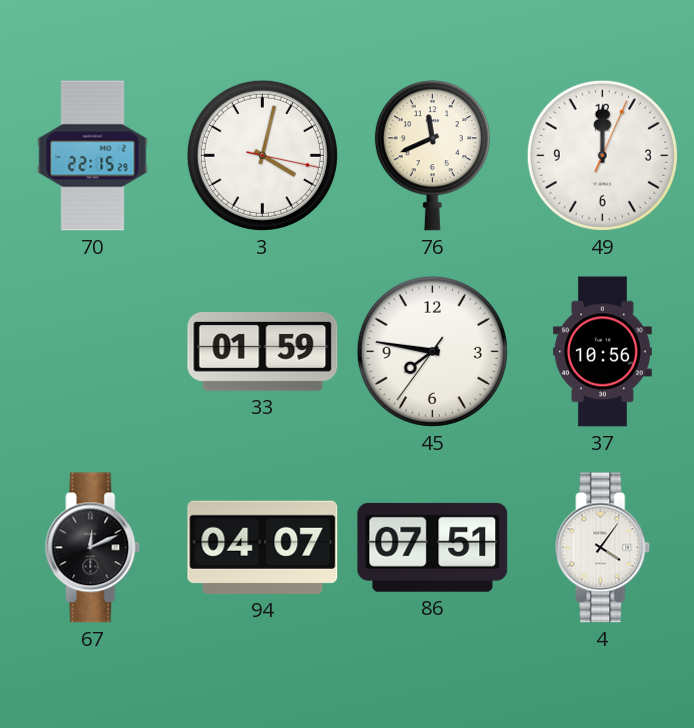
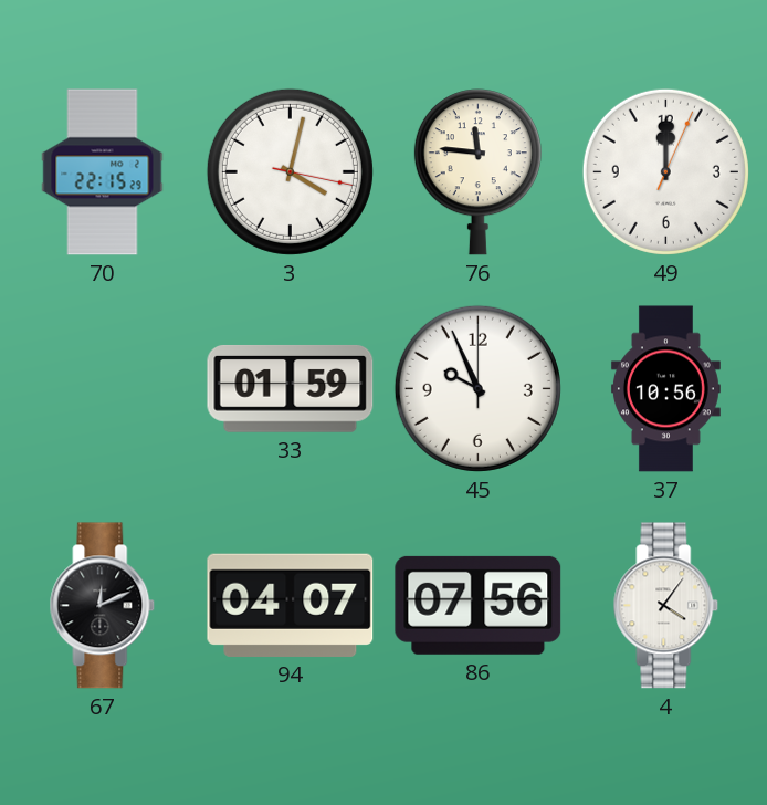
76: 11:41 -> 11:46
45: 7:46 -> 9:56
86: 07:51 -> 07:56
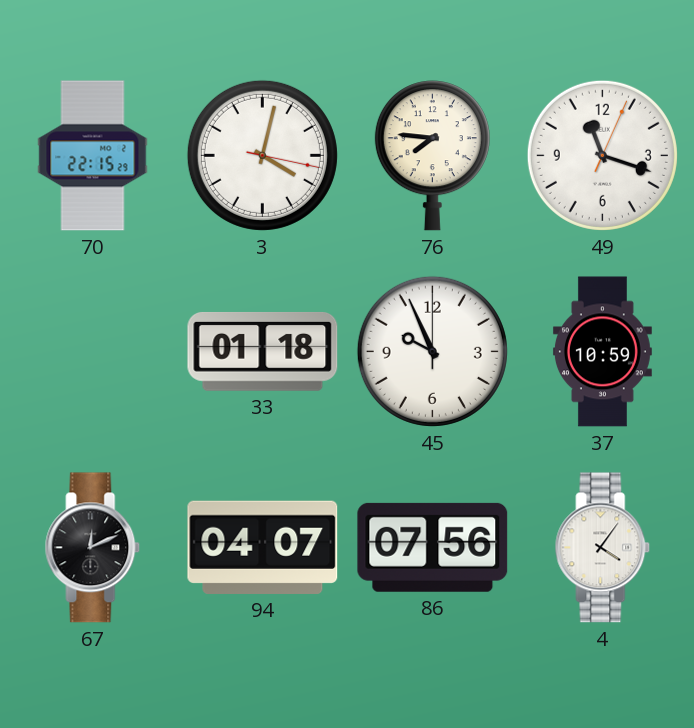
76: 11:46 -> 7:46
49: 12:00 -> 11:18
33: 01:59 -> 01:18
37: 10:56 -> 10:59
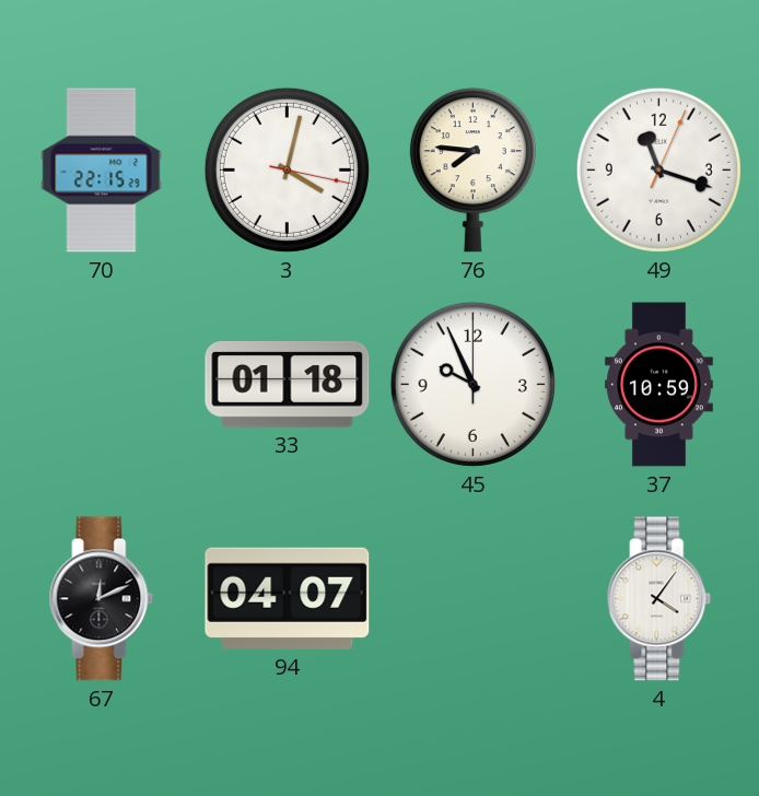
86: 07:56 -> none
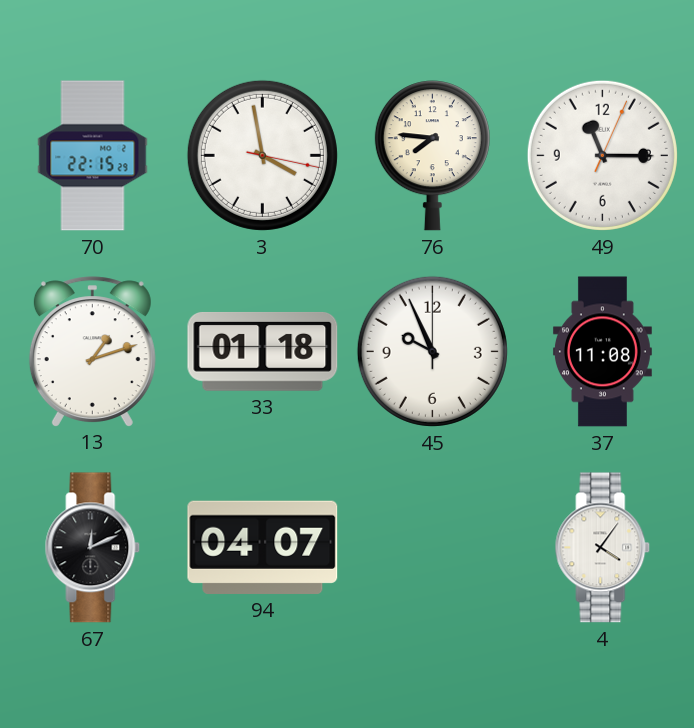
3: 4:02 -> 3:58
49: 11:18 -> 11:15
13: none -> 1:12
37: 10:59 -> 11:08
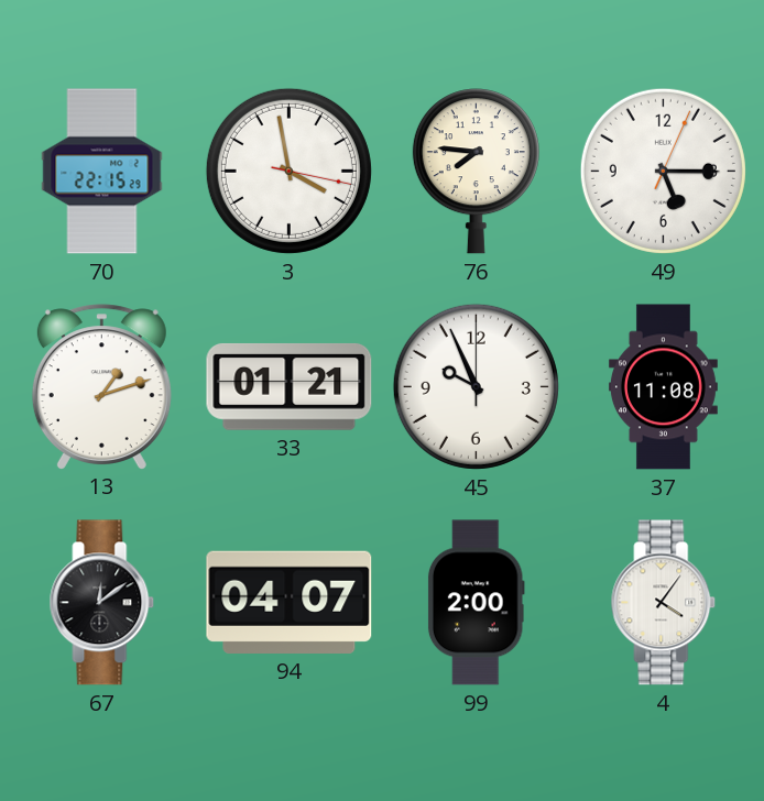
49: 11:15 -> 5:15
33: 01:18 -> 01:21
67: 12:11 -> 12:09
99: none -> 2:00
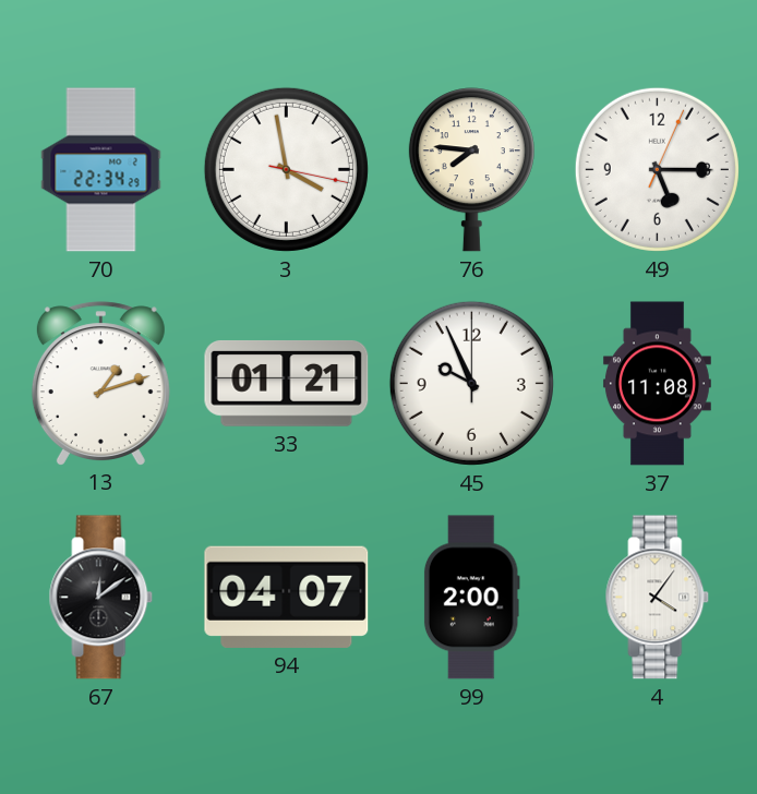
70: 22:15 -> 22:34
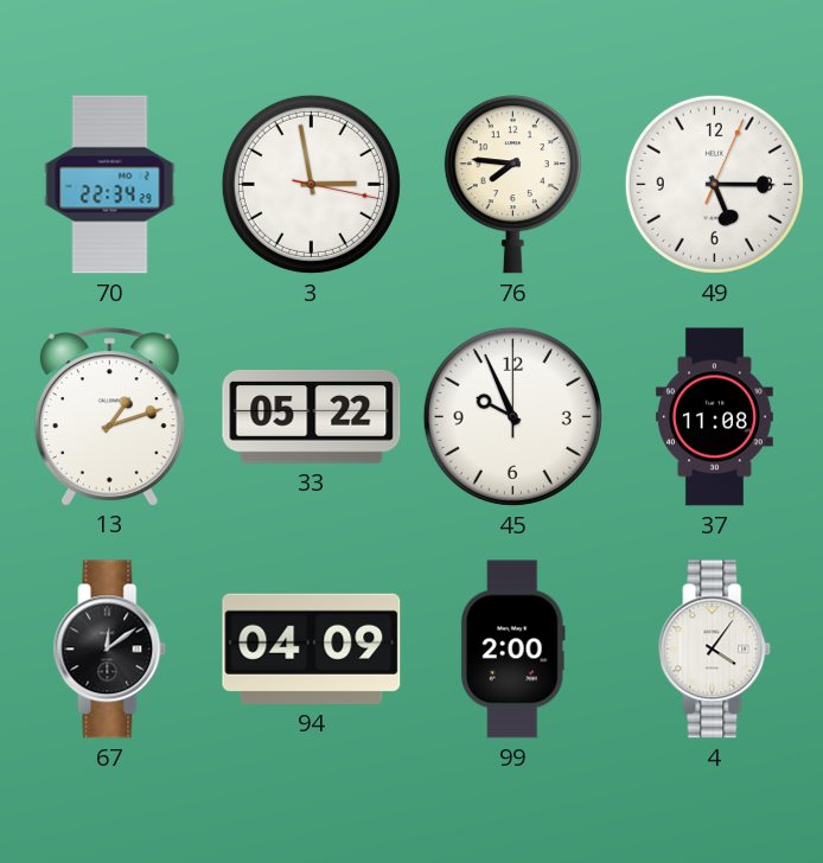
3: 3:58 -> 2:58
33: 01:21 -> 05:22
94: 04:07 -> 04:09
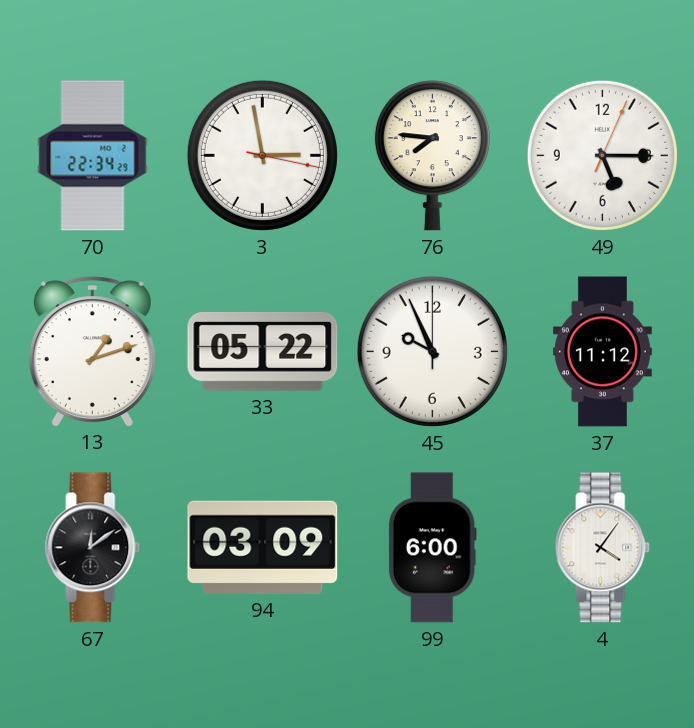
37: 11:08 -> 11:12
94: 04:09 -> 03:09
99: 2:00 -> 6:00
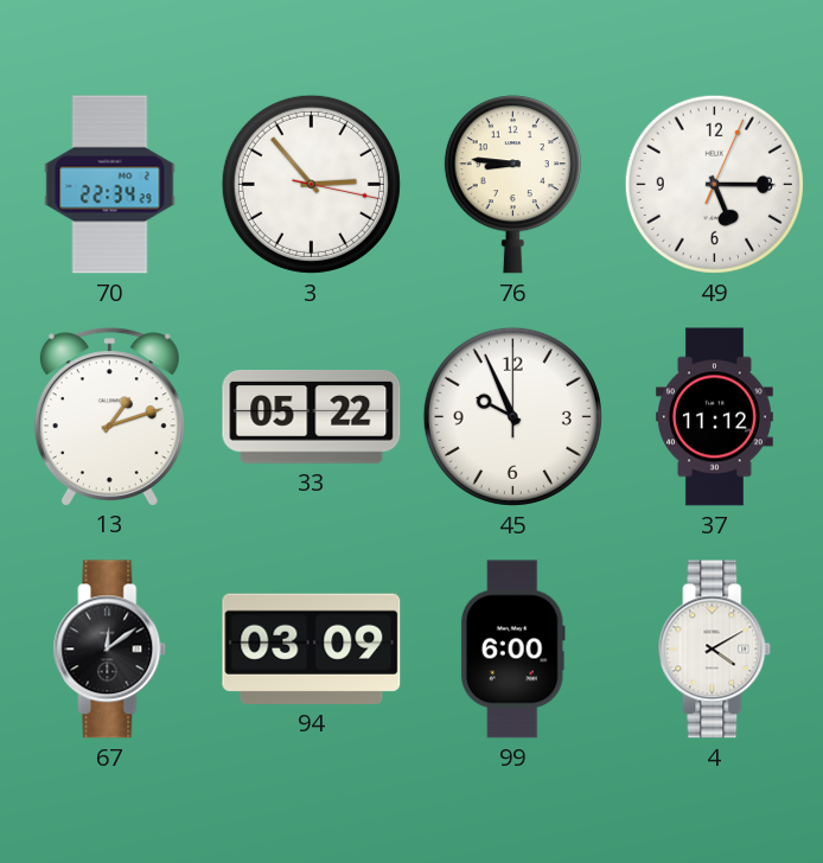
3: 2:58 -> 2:53
76: 7:46 -> 8:46
4: 4:06 -> 4:10
